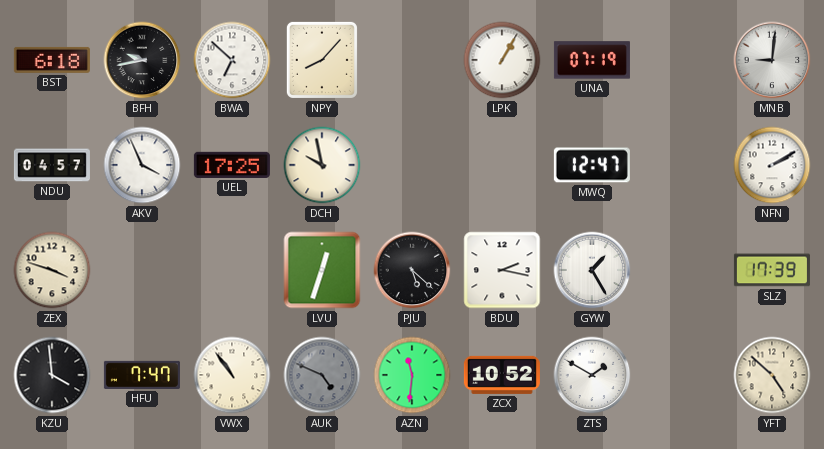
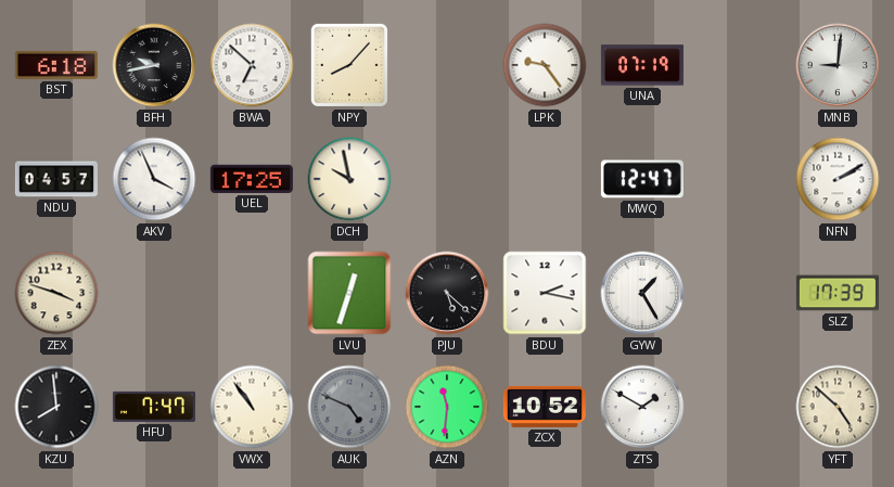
LPK: 1:05 -> 9:24
KZU: 3:59 -> 7:59
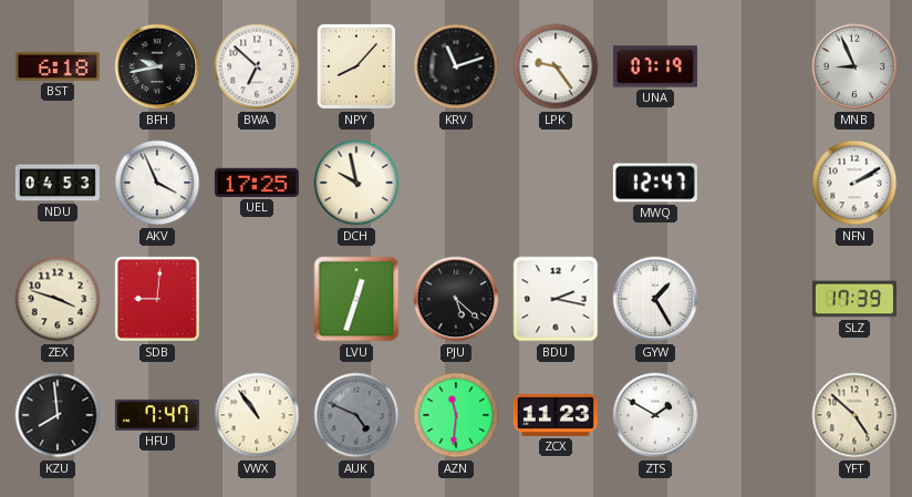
KRV: none -> 11:12
MNB: 9:01 -> 8:56
NDU: 04:57 -> 04:53
SDB: none -> 9:01
ZCX: 10:52 -> 11:23
